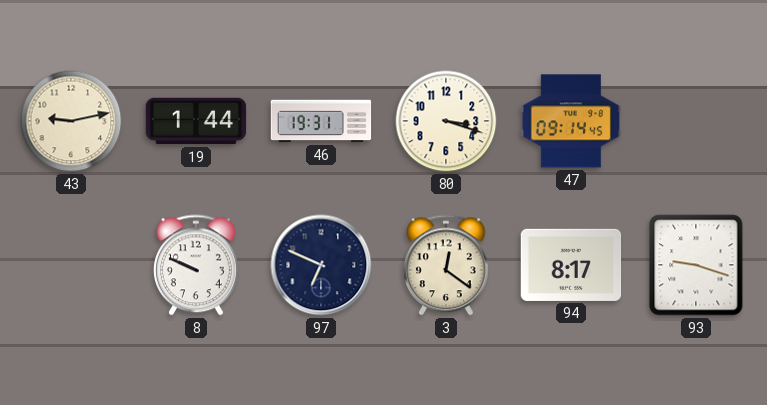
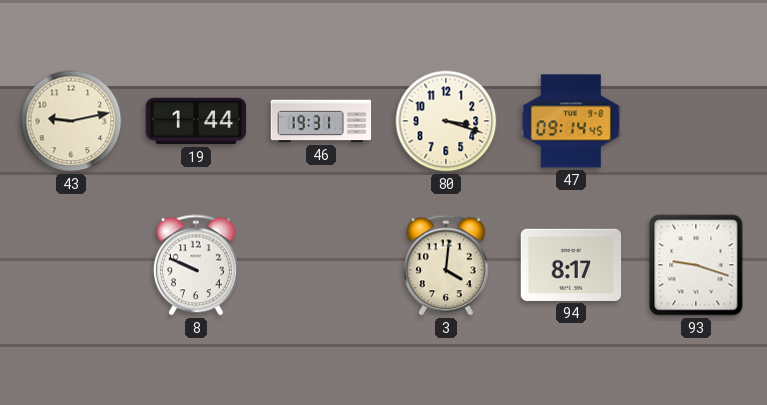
97: 6:49 -> none
3: 12:21 -> 4:01
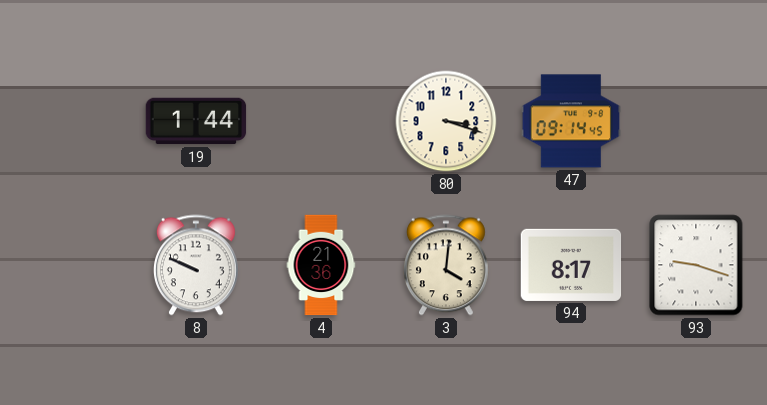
43: 9:13 -> none
46: 19:31 -> none
4: none -> 21:36
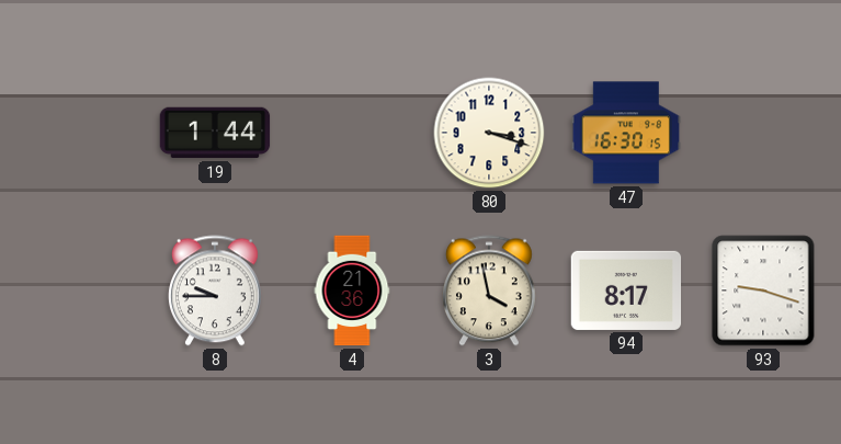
47: 09:14 -> 16:30
8: 9:49 -> 9:45
3: 4:01 -> 3:58
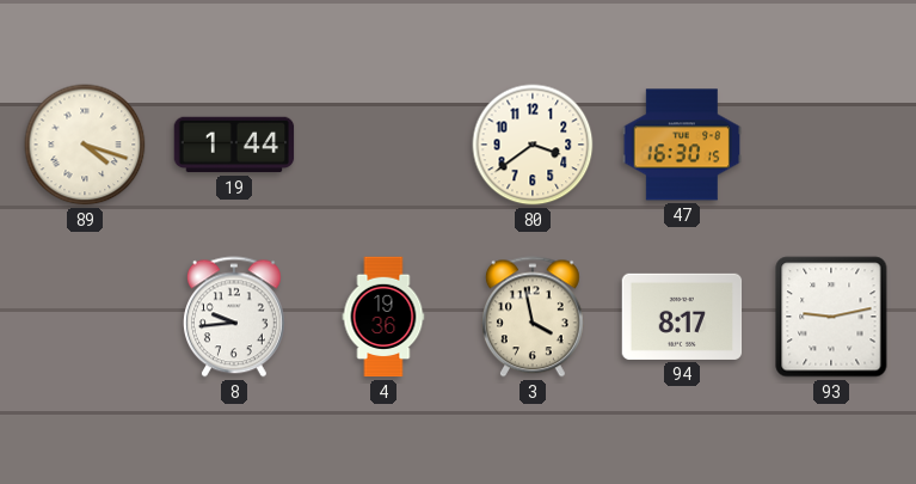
89: none -> 4:18
80: 3:18 -> 3:39
8: 9:45 -> 9:44
4: 21:36 -> 19:36
93: 9:18 -> 9:13
